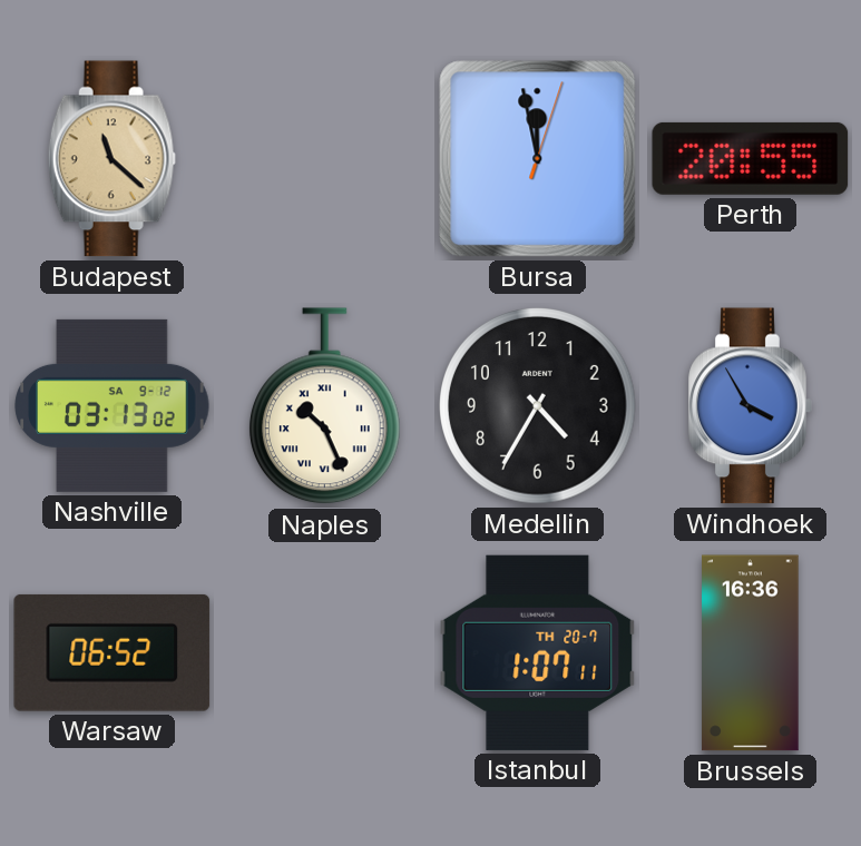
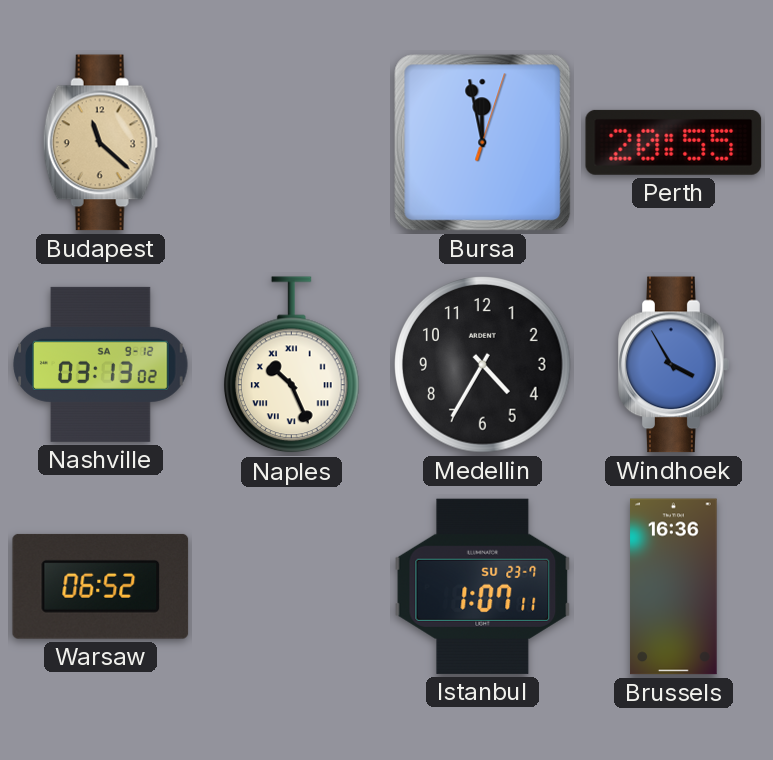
Istanbul date: TH 20-7 -> SU 23-7
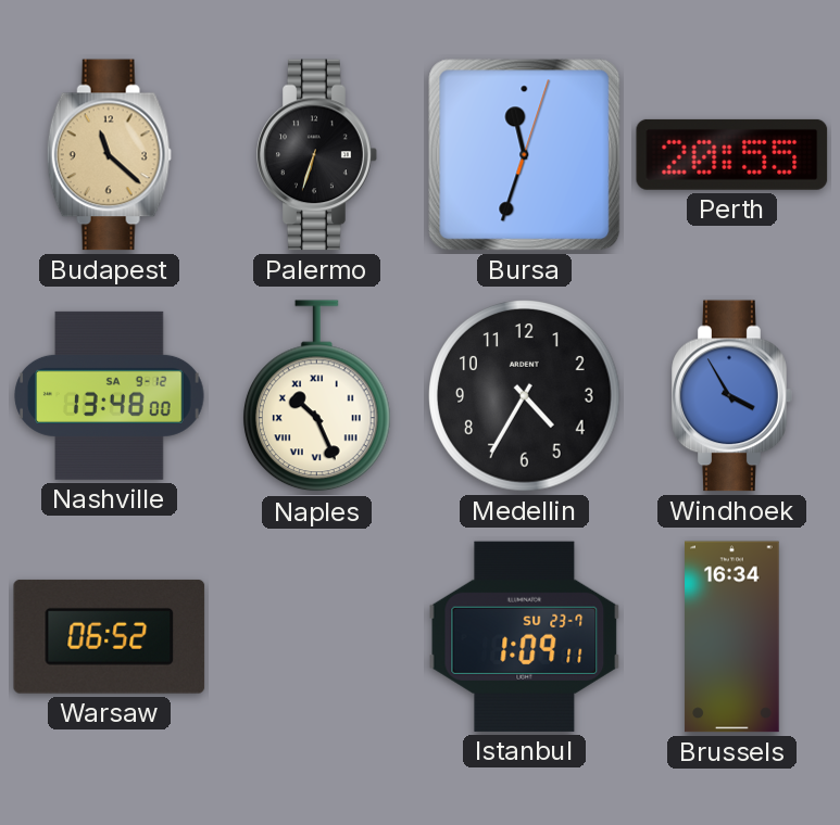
Palermo: none -> 6:33
Bursa: 11:58 -> 11:33
Nashville: 03:13 -> 13:48
Istanbul: 1:07 -> 1:09
Brussels: 16:36 -> 16:34
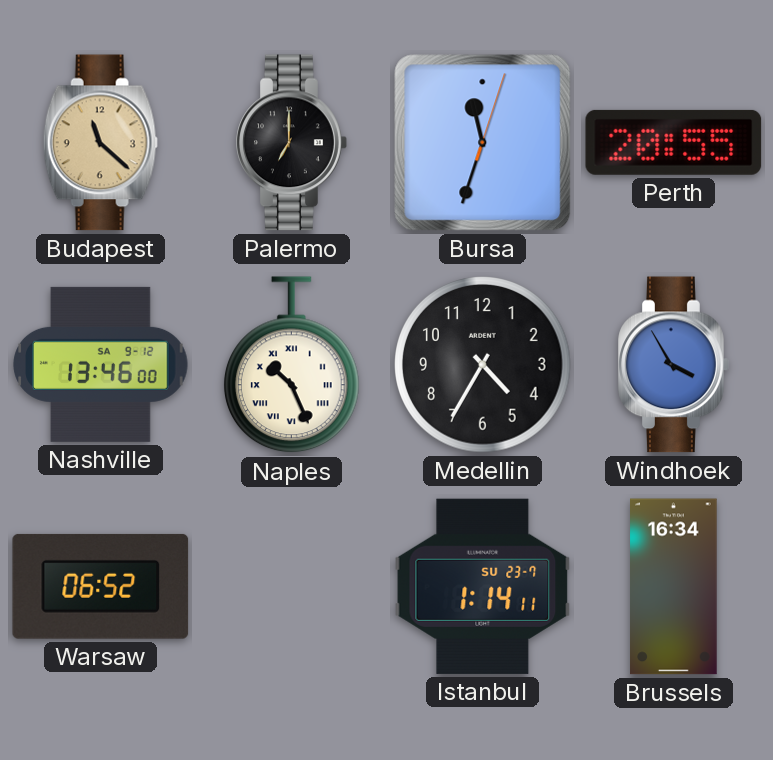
Palermo: 6:33 -> 7:00
Nashville: 13:48 -> 13:46
Istanbul: 1:09 -> 1:14
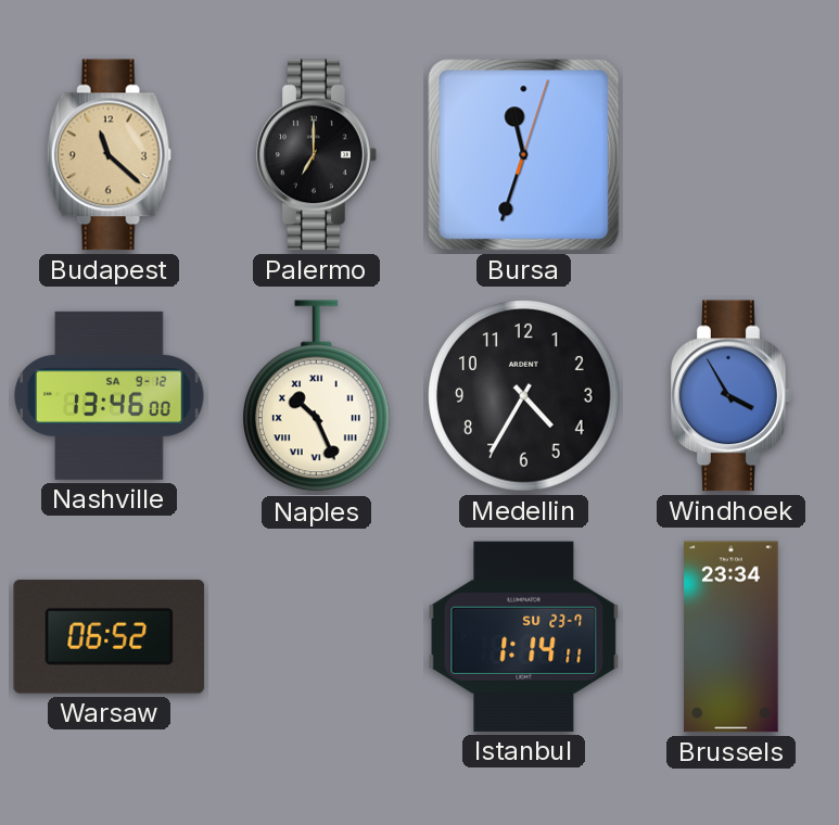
Perth: 20:55 -> none
Brussels: 16:34 -> 23:34
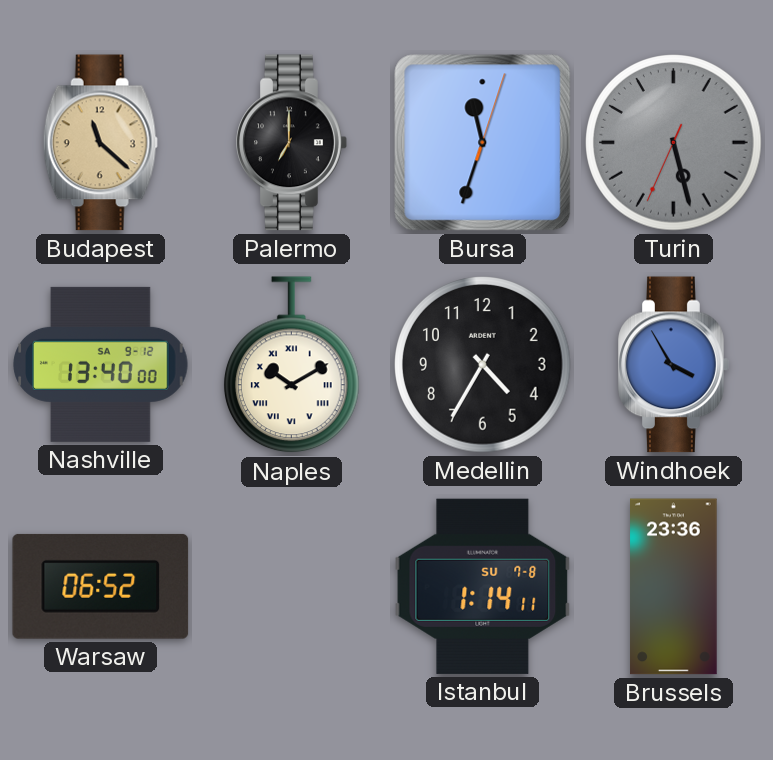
Turin: none -> 5:27
Nashville: 13:46 -> 13:40
Naples: 10:26 -> 10:10
Istanbul date: SU 23-7 -> SU 7-8
Brussels: 23:34 -> 23:36
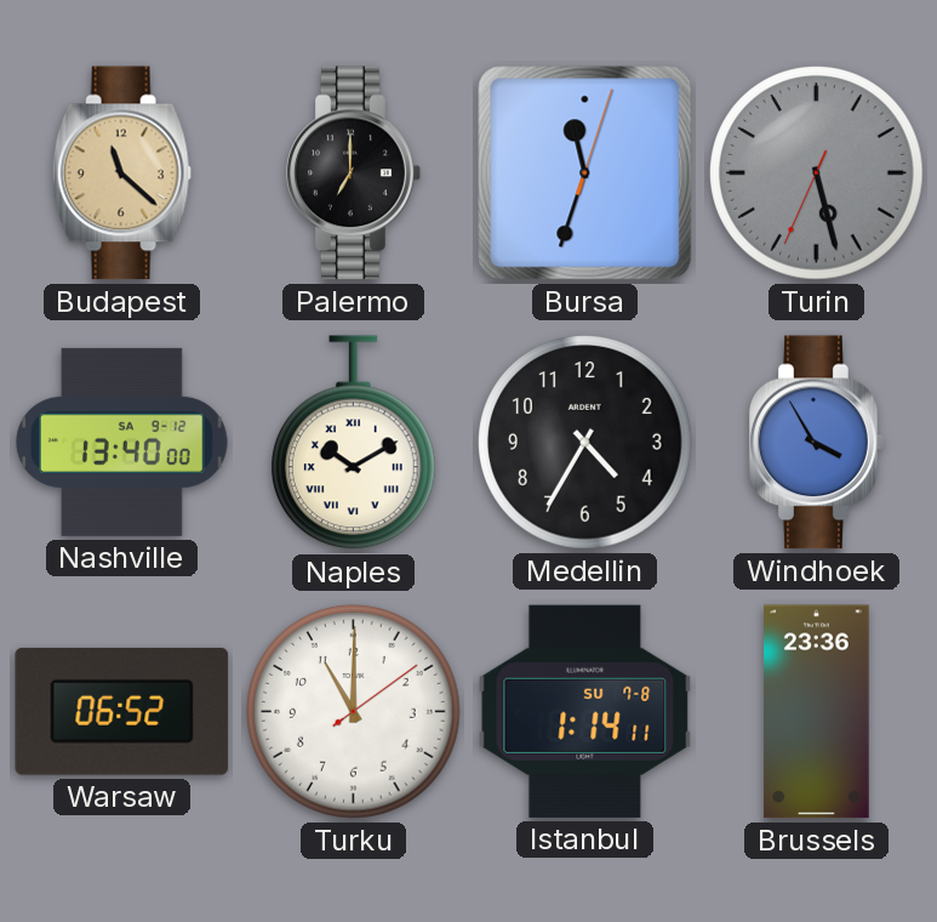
Turku: none -> 11:00
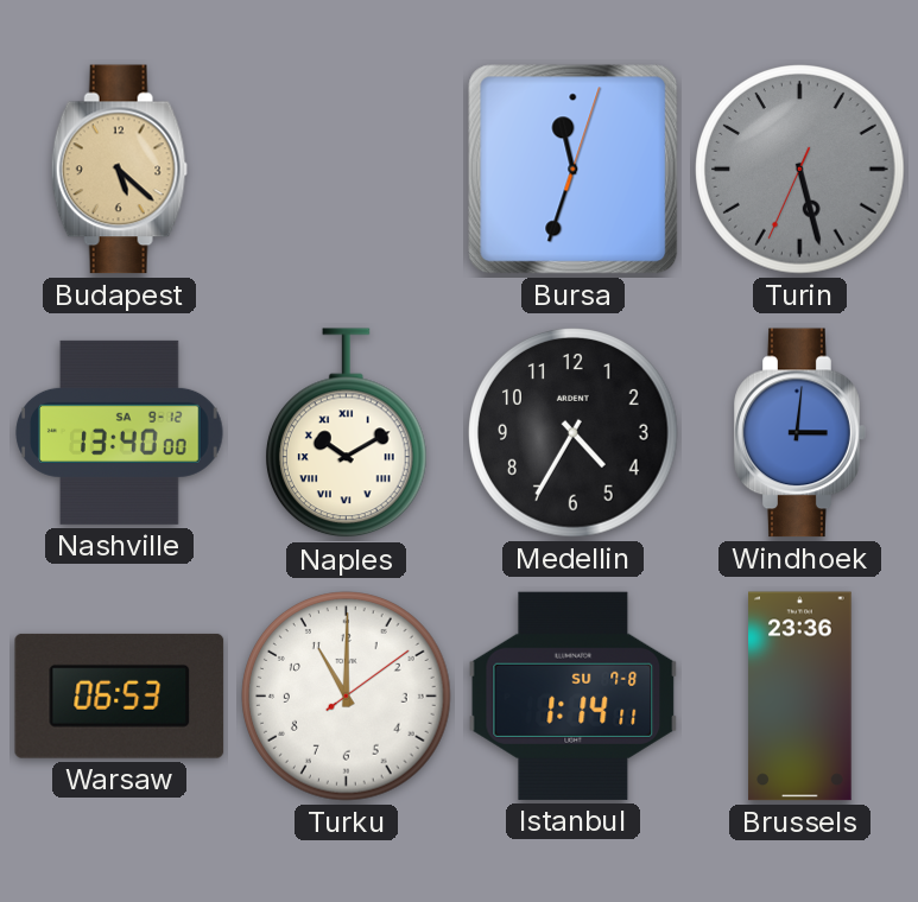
Budapest: 11:22 -> 5:22
Palermo: 7:00 -> none
Windhoek: 3:55 -> 3:01
Warsaw: 06:52 -> 06:53
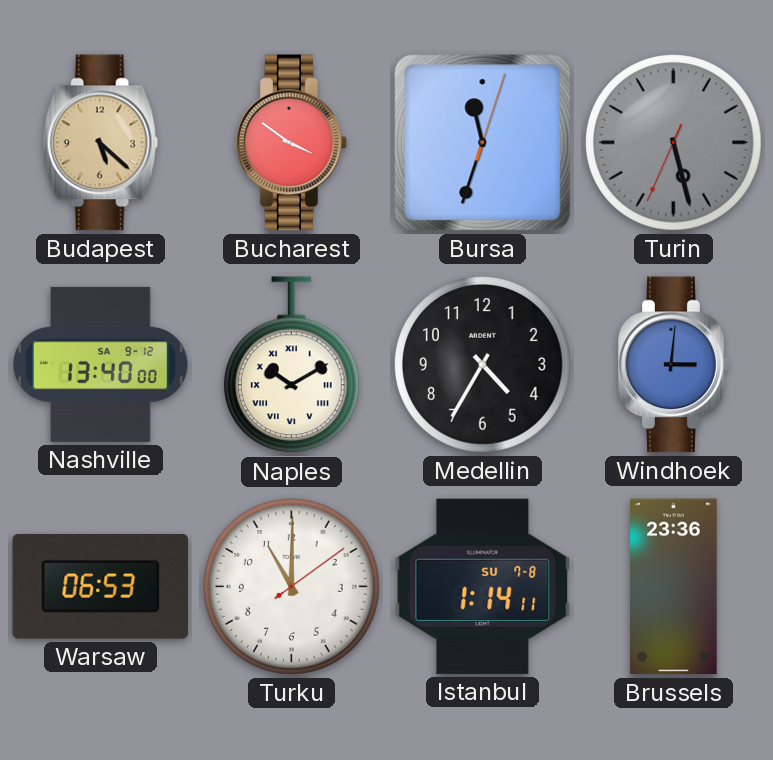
Bucharest: none -> 3:51
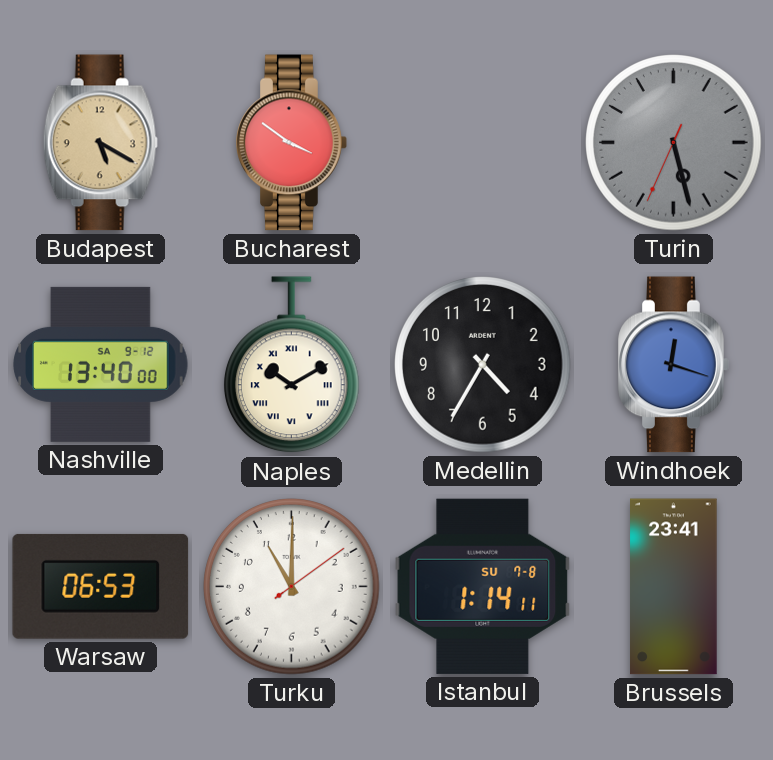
Budapest: 5:22 -> 5:20
Bursa: 11:33 -> none
Windhoek: 3:01 -> 12:18
Brussels: 23:36 -> 23:41
